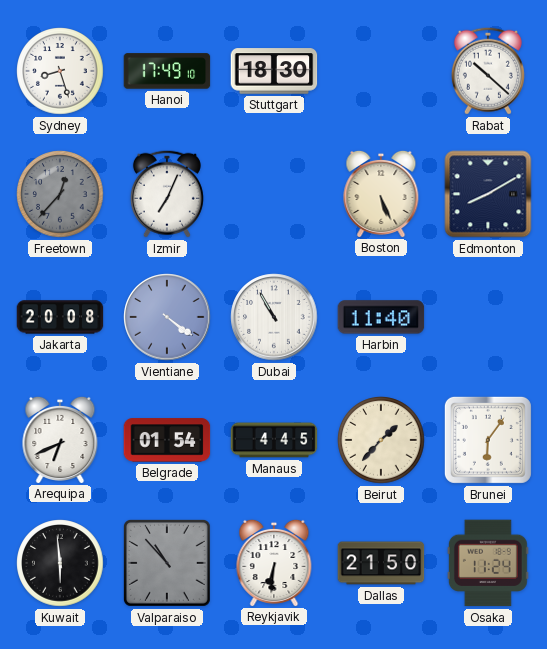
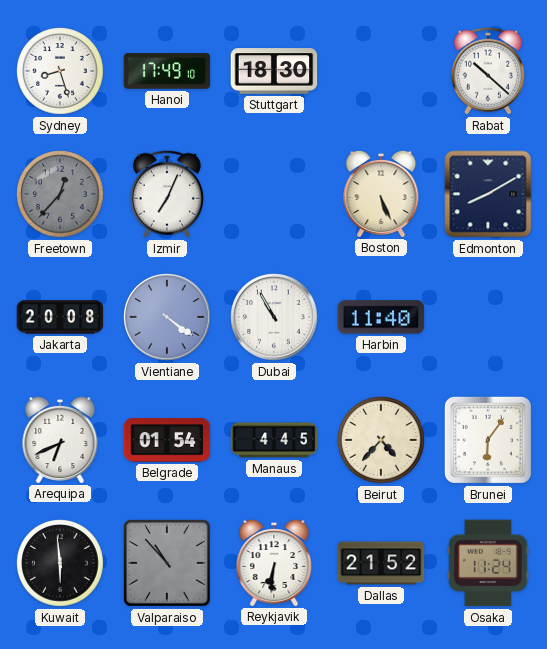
Beirut: 1:37 -> 4:37
Dallas: 21:50 -> 21:52
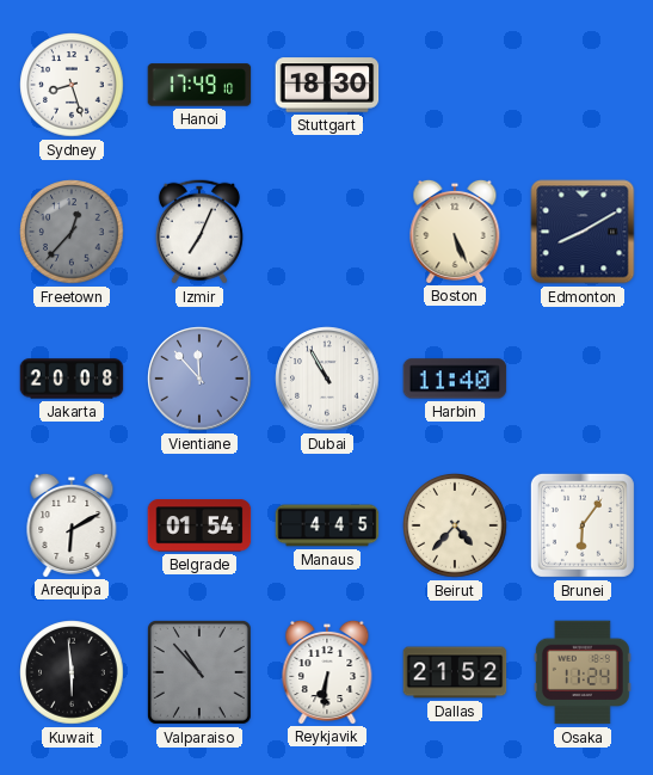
Rabat: 10:22 -> none
Vientiane: 4:21 -> 11:53
Arequipa: 6:41 -> 6:10
